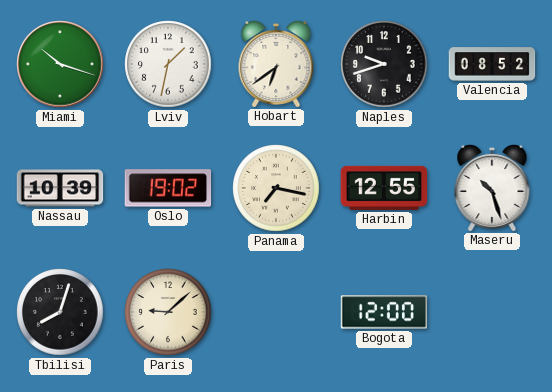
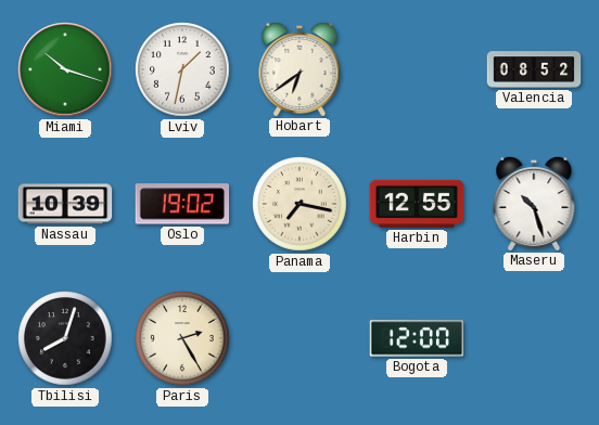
Naples: 9:42 -> none
Paris: 9:08 -> 2:25
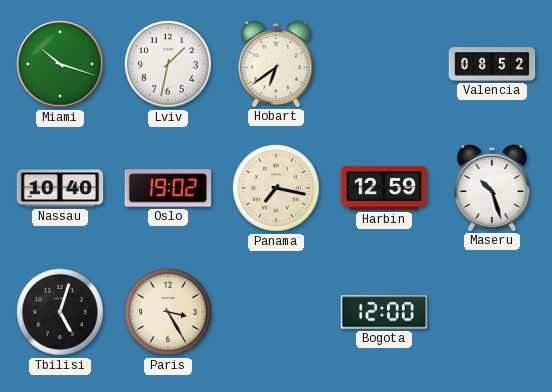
Nassau: 10:39 -> 10:40
Harbin: 12:55 -> 12:59
Tbilisi: 8:03 -> 5:03
Paris: 2:25 -> 3:25
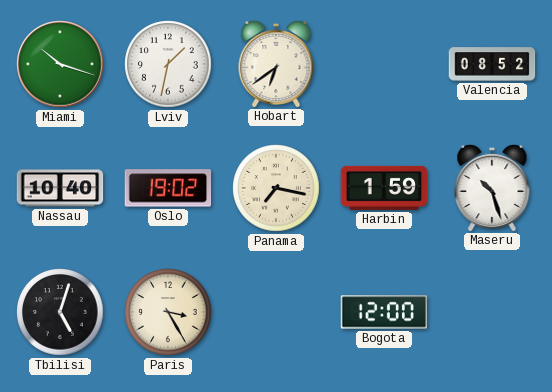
Harbin: 12:59 -> 1:59
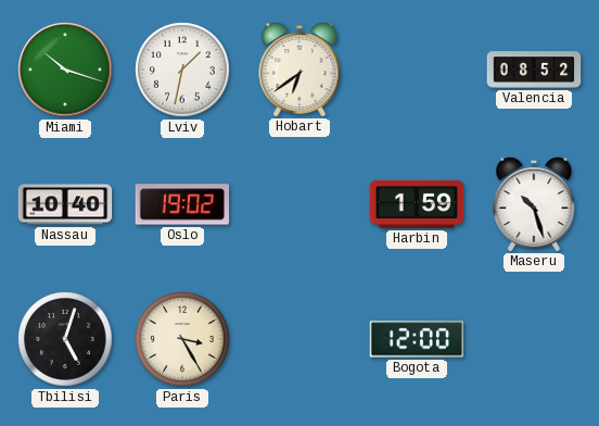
Panama: 7:17 -> none
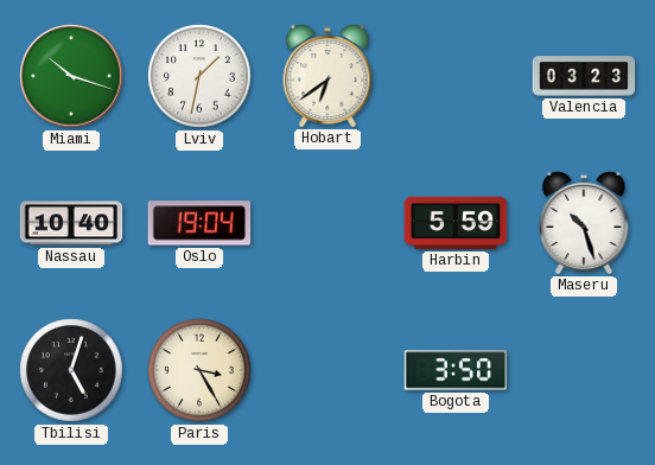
Valencia: 08:52 -> 03:23
Oslo: 19:02 -> 19:04
Harbin: 1:59 -> 5:59
Bogota: 12:00 -> 3:50
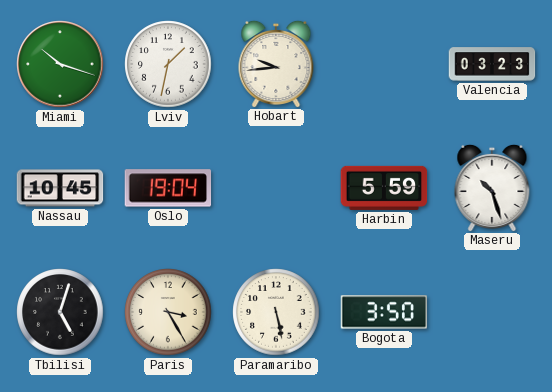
Hobart: 6:39 -> 9:44
Nassau: 10:40 -> 10:45
Paramaribo: none -> 5:28
